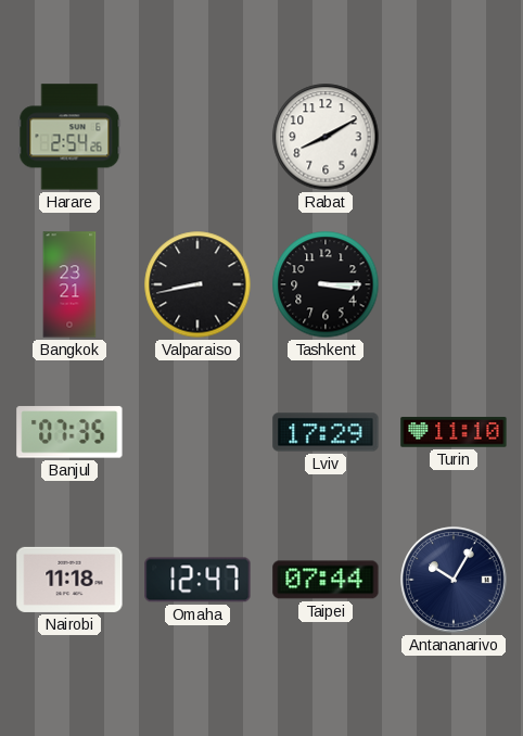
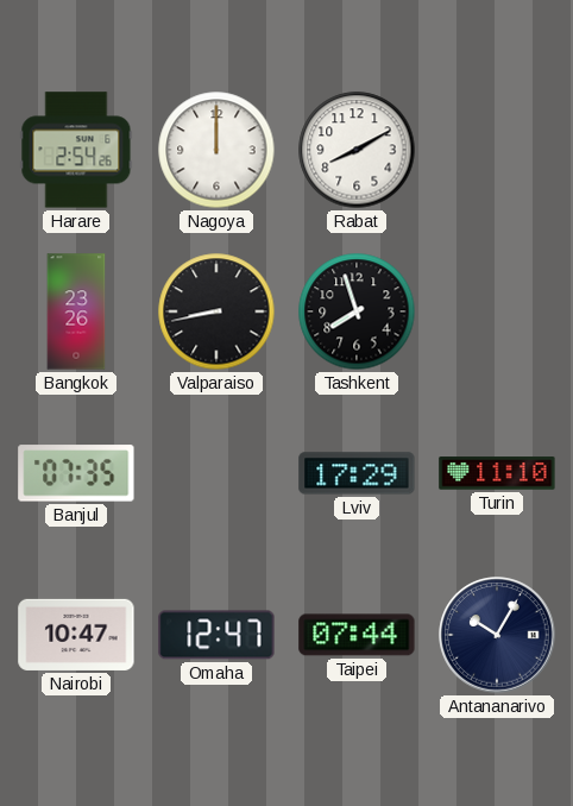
Nagoya: none -> 12:00
Bangkok: 23:21 -> 23:26
Tashkent: 3:15 -> 7:57
Nairobi: 11:18 -> 10:47
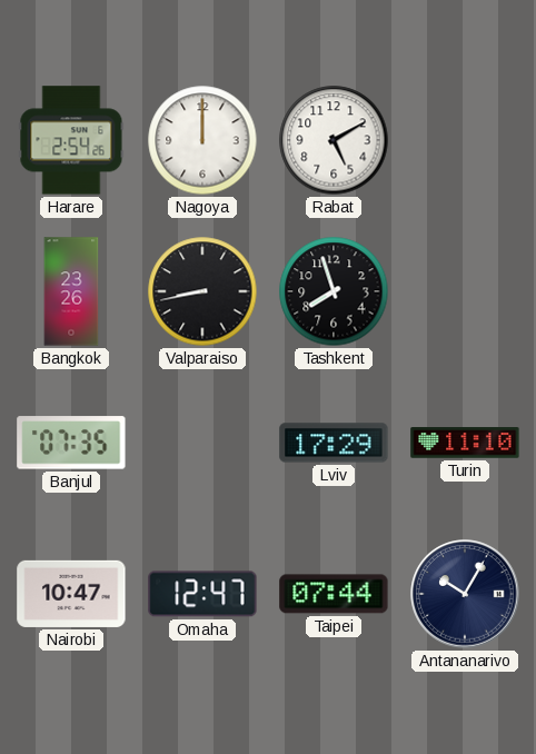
Rabat: 8:10 -> 5:10
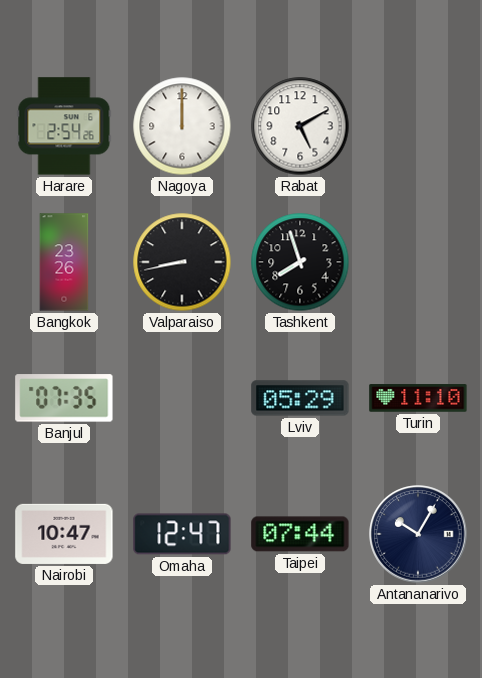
Lviv: 17:29 -> 05:29
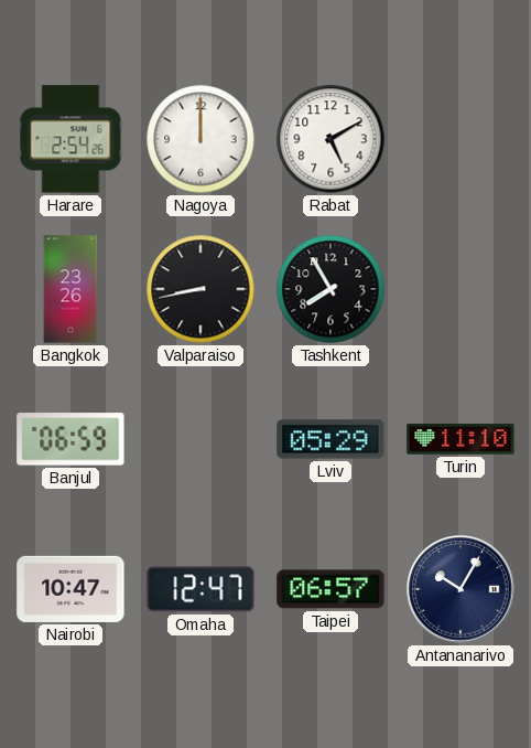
Tashkent: 7:57 -> 7:55
Banjul: 07:35 -> 06:59
Taipei: 07:44 -> 06:57
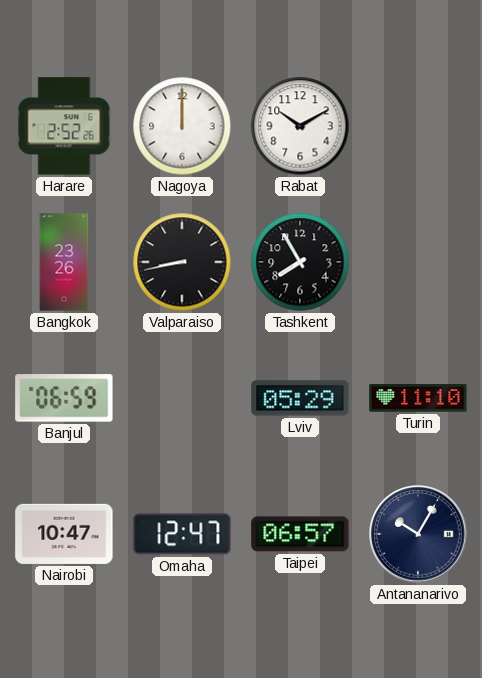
Harare: 2:54 -> 2:52
Rabat: 5:10 -> 10:10
